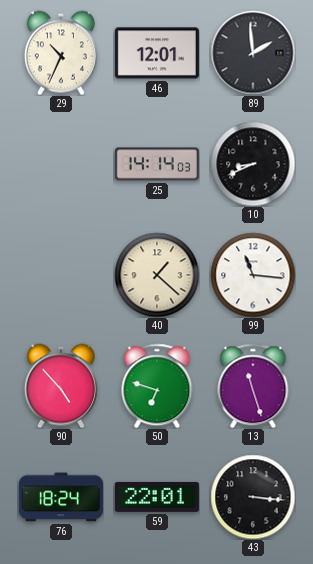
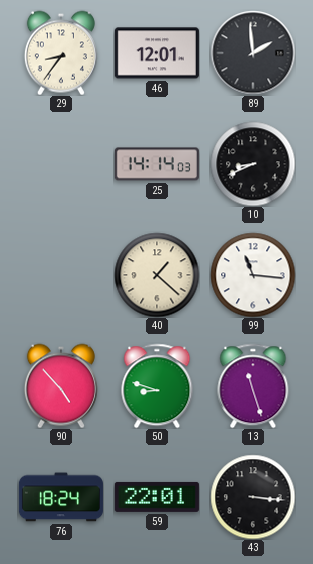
29: 10:34 -> 8:36
50: 6:48 -> 8:48
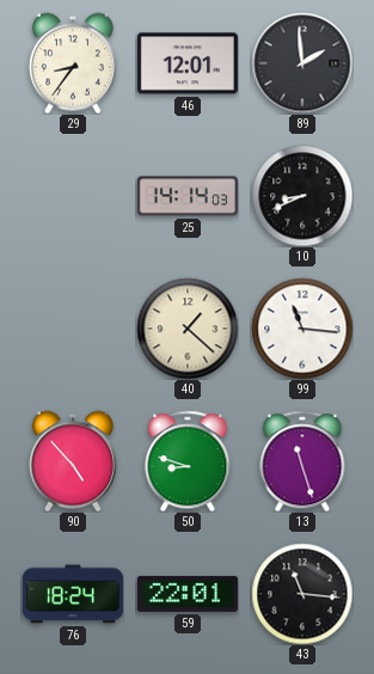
43: 3:16 -> 11:16
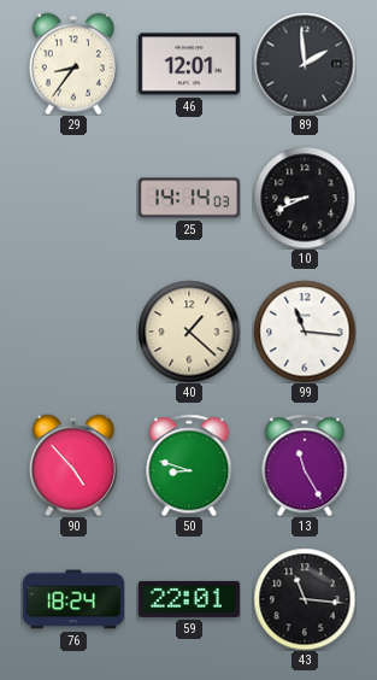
13: 11:27 -> 11:25
